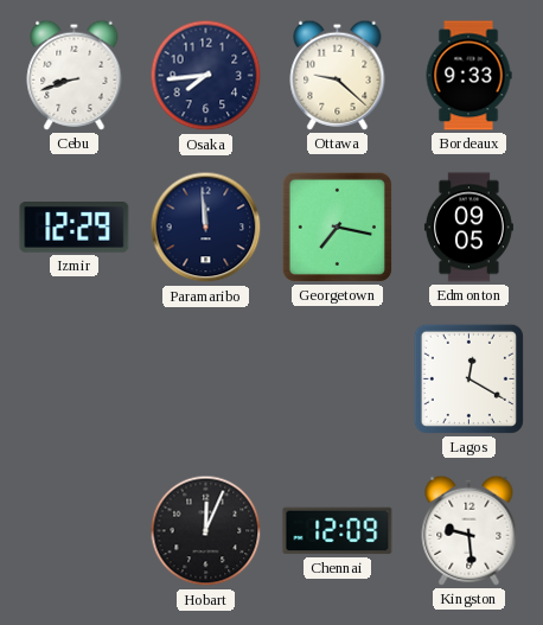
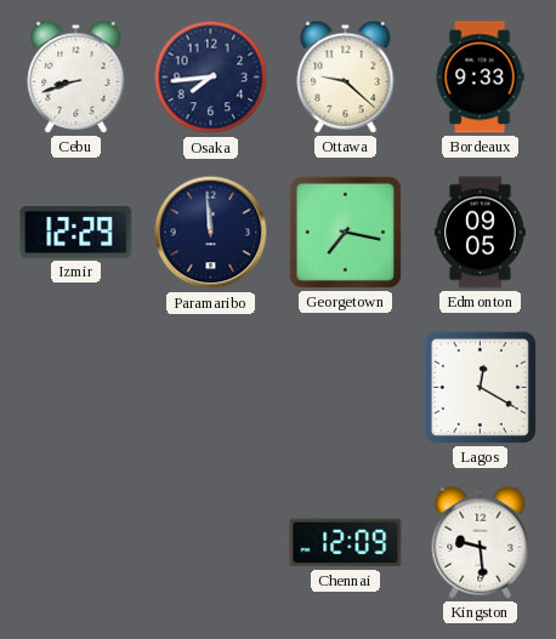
Hobart: 12:04 -> none
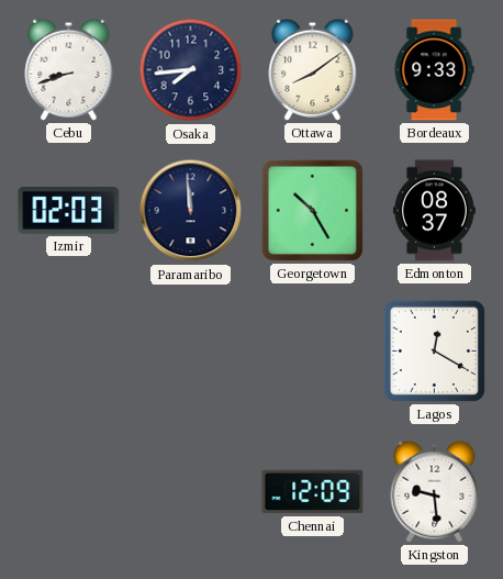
Ottawa: 9:22 -> 8:09
Izmir: 12:29 -> 02:03
Georgetown: 7:17 -> 10:25
Edmonton: 09:05 -> 08:37
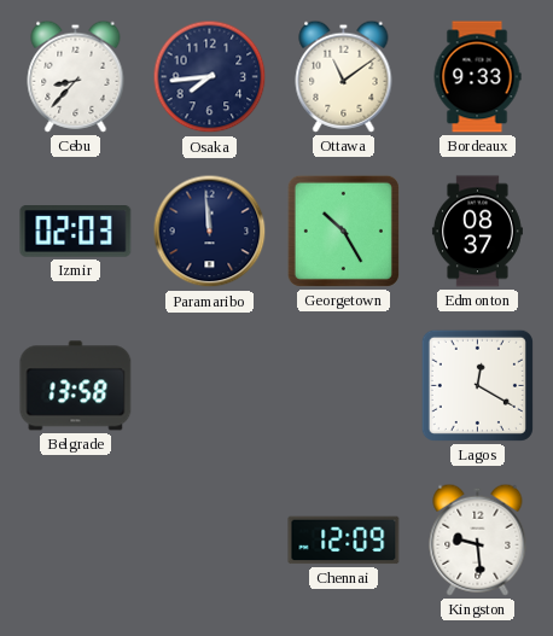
Cebu: 8:42 -> 8:37
Ottawa: 8:09 -> 11:09
Belgrade: none -> 13:58
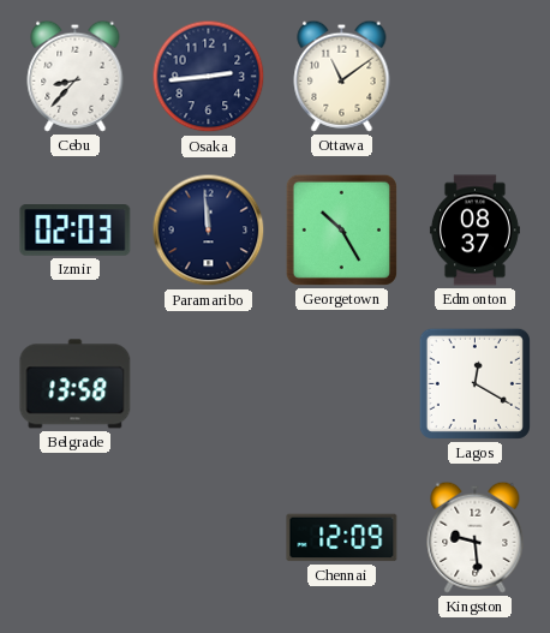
Osaka: 7:44 -> 2:44
Bordeaux: 9:33 -> none
